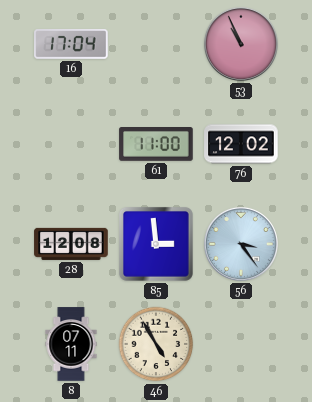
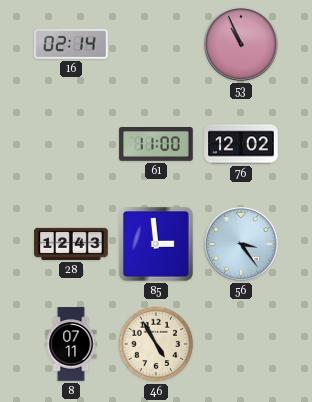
16: 17:04 -> 02:14
28: 12:08 -> 12:43
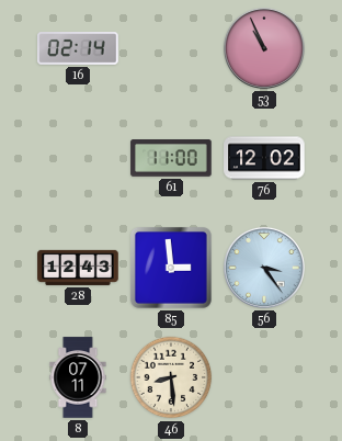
46: 4:55 -> 8:29
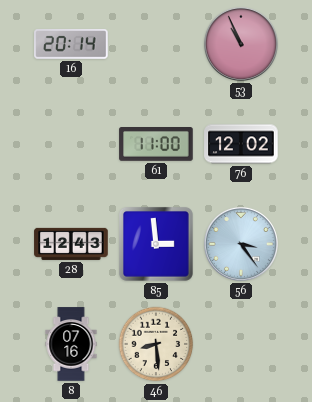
16: 02:14 -> 20:14
8: 07:11 -> 07:16
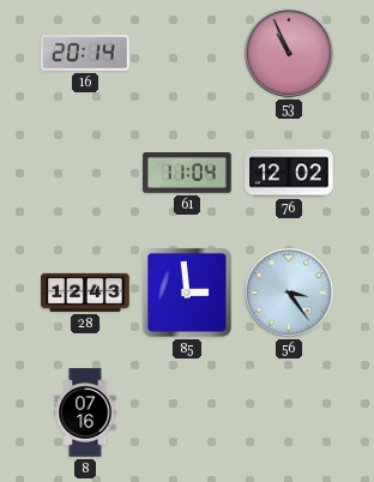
61: 11:00 -> 11:04
46: 8:29 -> none
